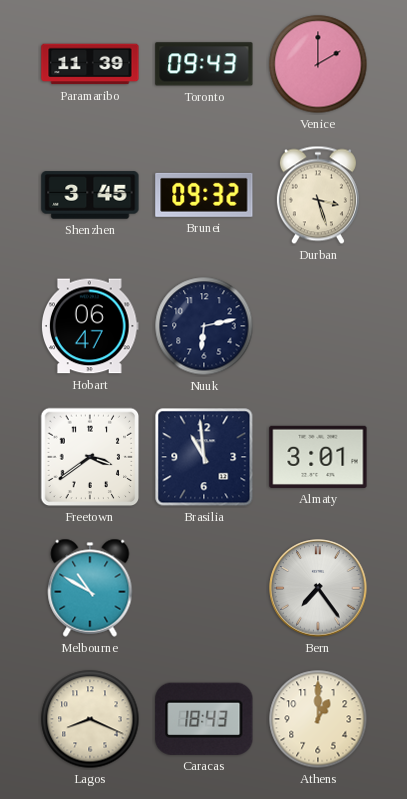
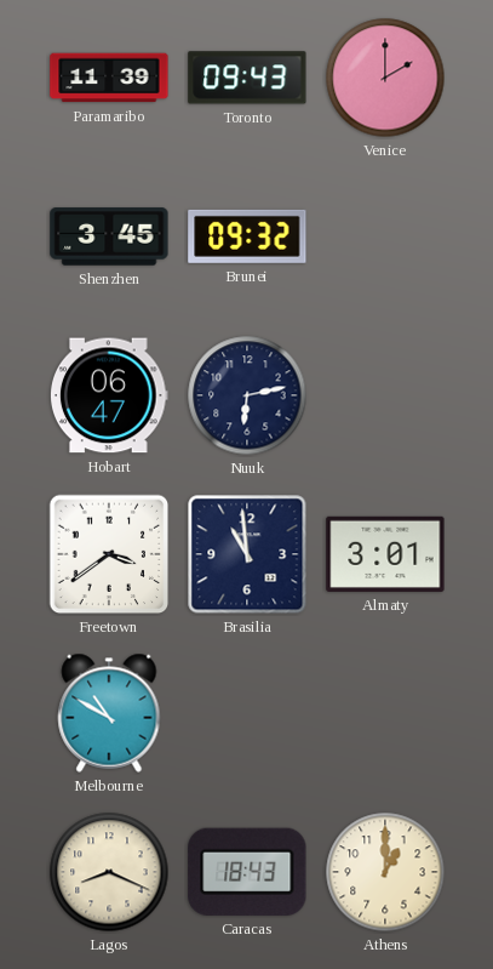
Durban: 3:27 -> none
Bern: 7:24 -> none
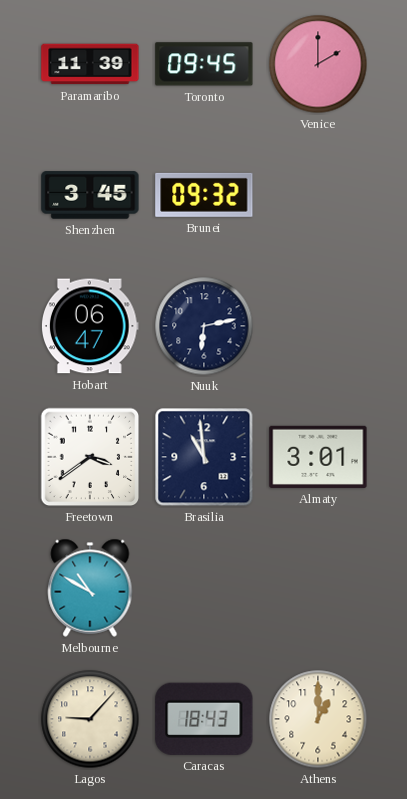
Toronto: 09:43 -> 09:45
Lagos: 8:19 -> 9:07
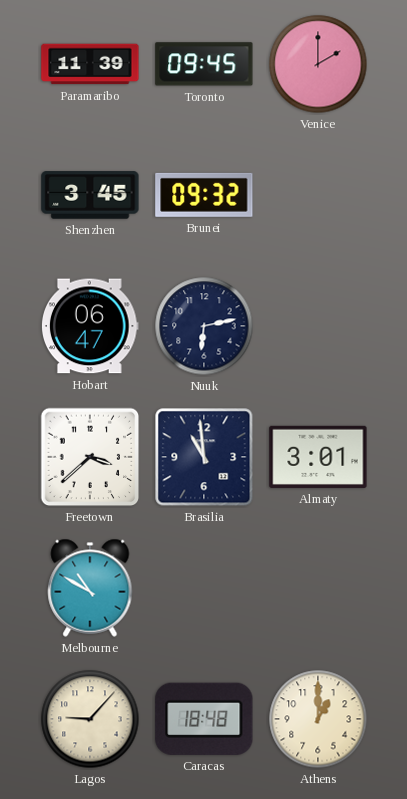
Freetown: 3:39 -> 3:38
Caracas: 18:43 -> 18:48
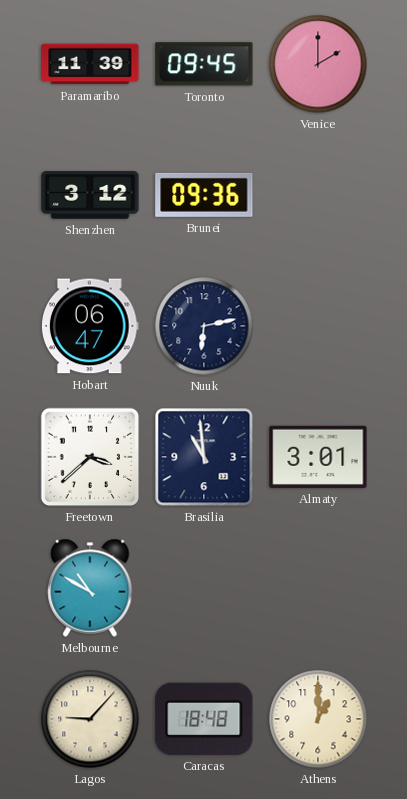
Shenzhen: 3:45 -> 3:12
Brunei: 09:32 -> 09:36
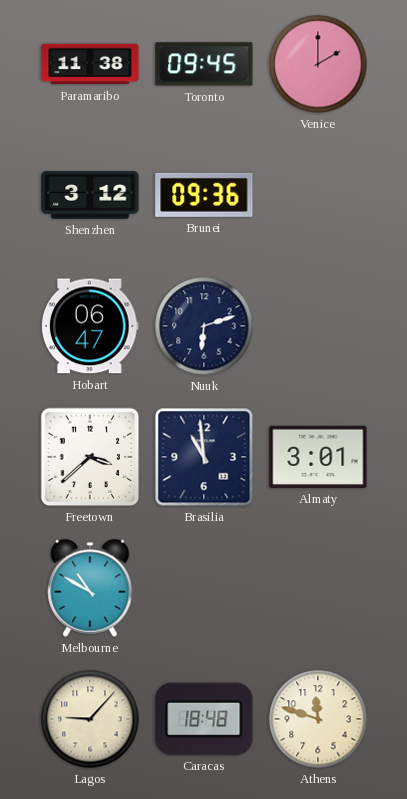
Paramaribo: 11:39 -> 11:38
Nuuk: 6:13 -> 6:12
Athens: 1:00 -> 11:48
